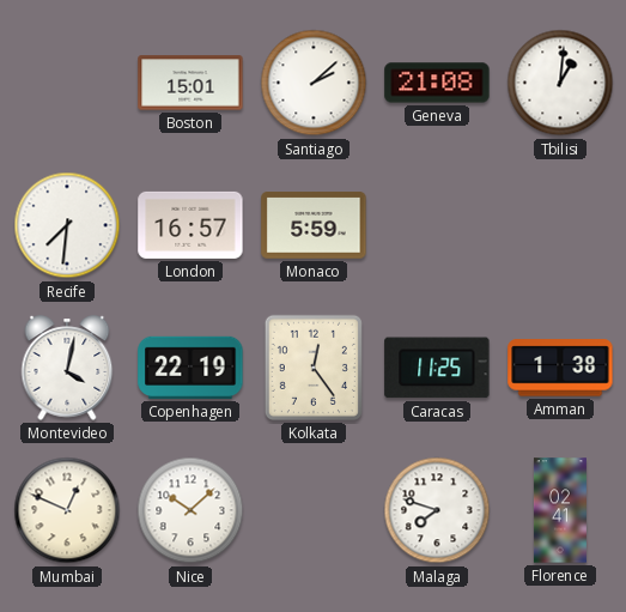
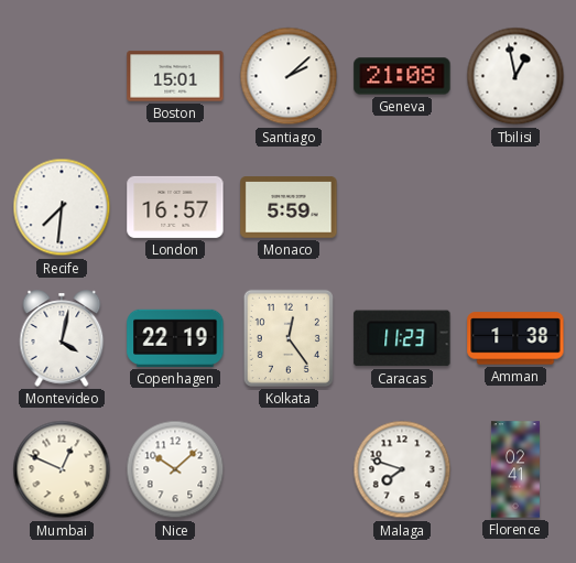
Tbilisi: 1:01 -> 12:58
Caracas: 11:25 -> 11:23
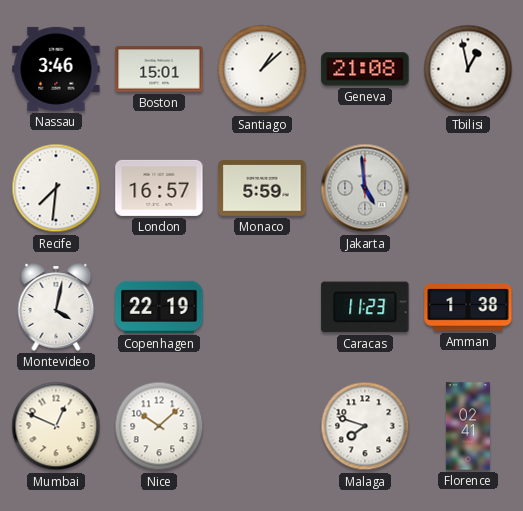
Nassau: none -> 3:46
Santiago: 2:08 -> 1:08
Jakarta: none -> 4:59
Kolkata: 12:24 -> none
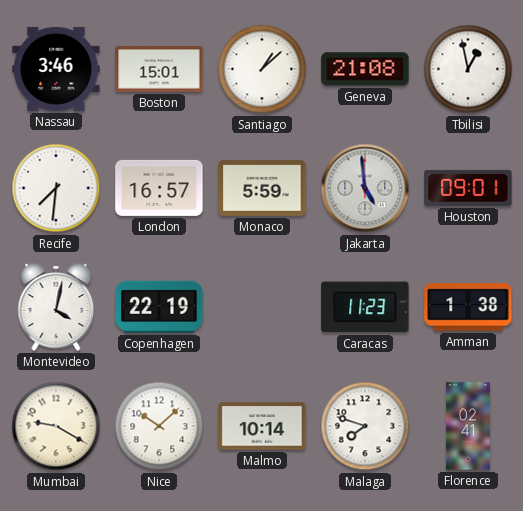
Houston: none -> 09:01
Mumbai: 12:49 -> 9:20
Malmo: none -> 10:14
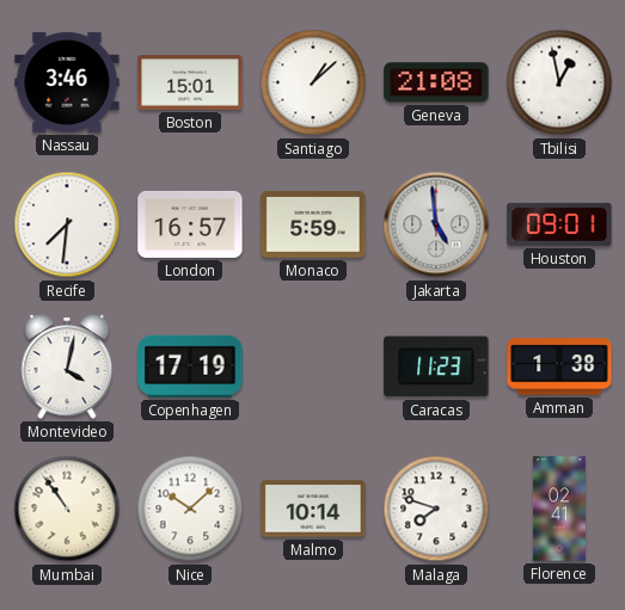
Copenhagen: 22:19 -> 17:19
Mumbai: 9:20 -> 10:54
